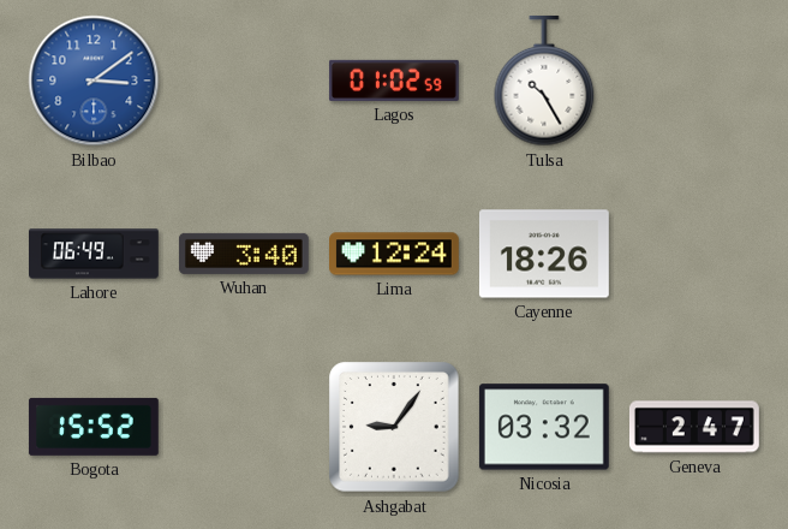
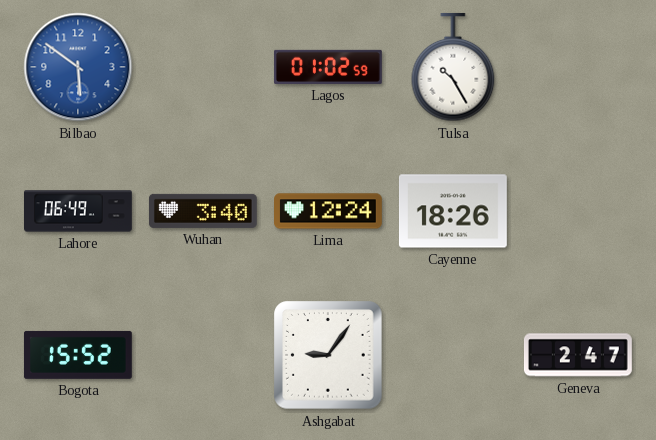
Bilbao: 3:09 -> 5:51
Nicosia: 03:32 -> none
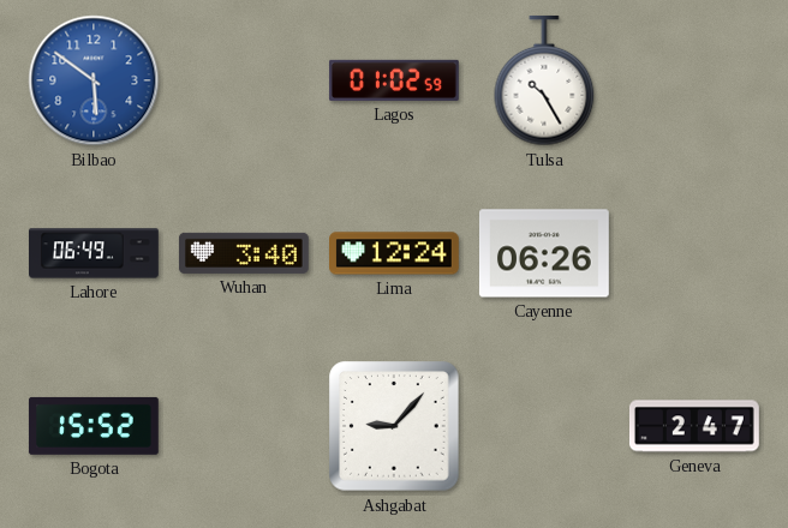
Cayenne: 18:26 -> 06:26
Ashgabat: 9:06 -> 9:07
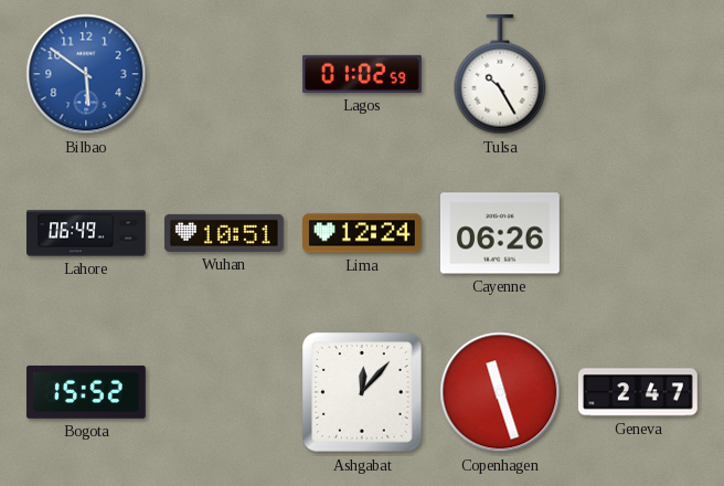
Wuhan: 3:40 -> 10:51
Ashgabat: 9:07 -> 12:07
Copenhagen: none -> 11:27
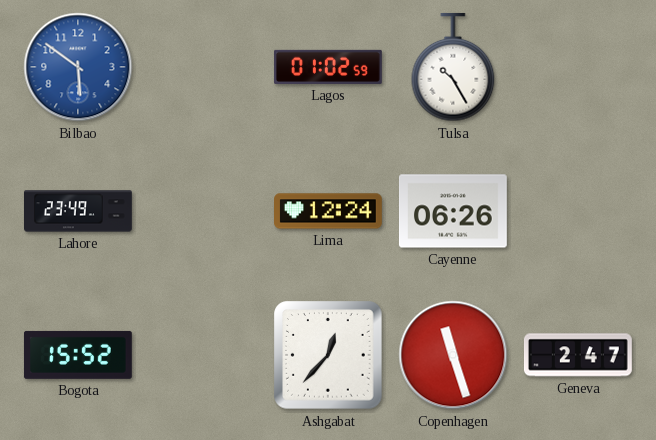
Lahore: 06:49 -> 23:49
Wuhan: 10:51 -> none
Ashgabat: 12:07 -> 12:37
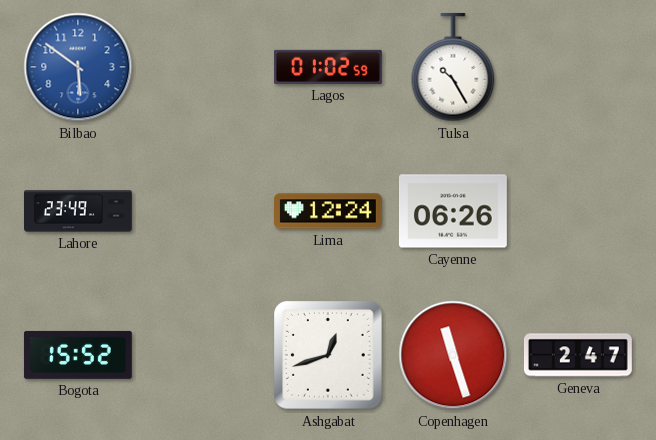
Ashgabat: 12:37 -> 12:42
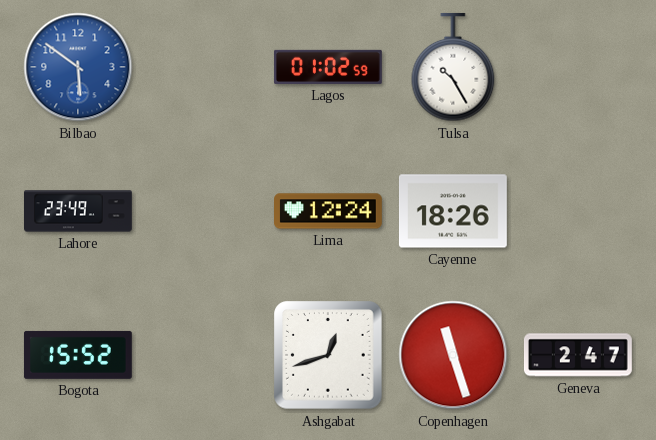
Cayenne: 06:26 -> 18:26
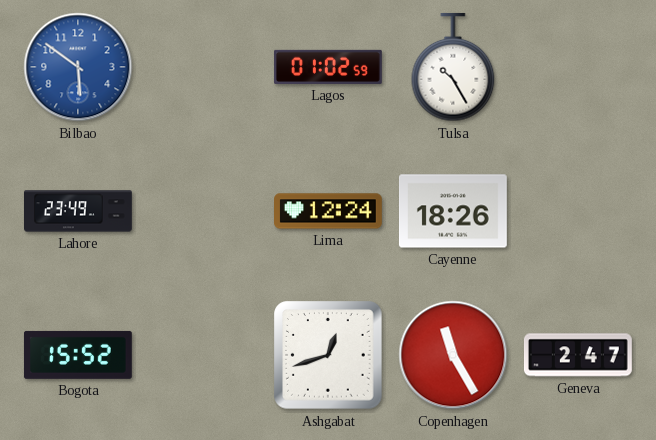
Copenhagen: 11:27 -> 11:25
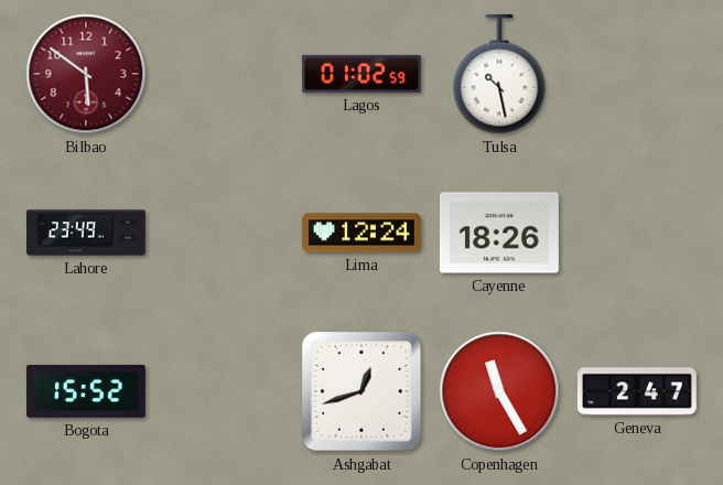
Bilbao dial: blue -> burgundy
Tulsa: 10:25 -> 10:28
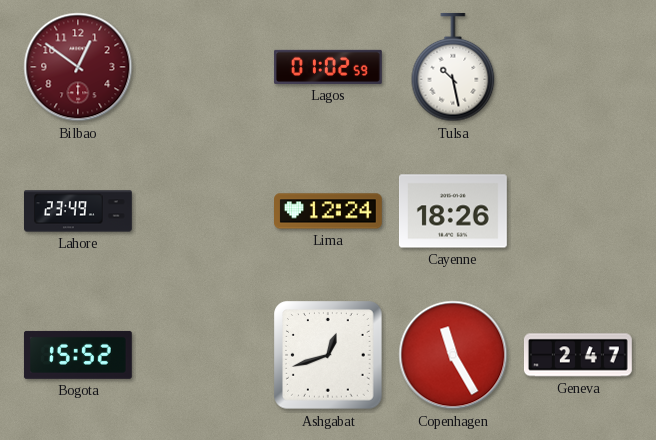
Bilbao: 5:51 -> 12:51
